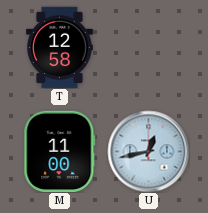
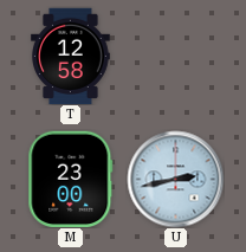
M: 11:00 -> 23:00
U: 12:43 -> 2:43
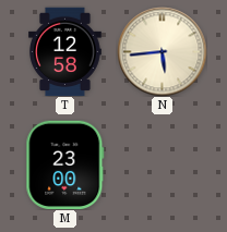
N: none -> 5:44
U: 2:43 -> none
